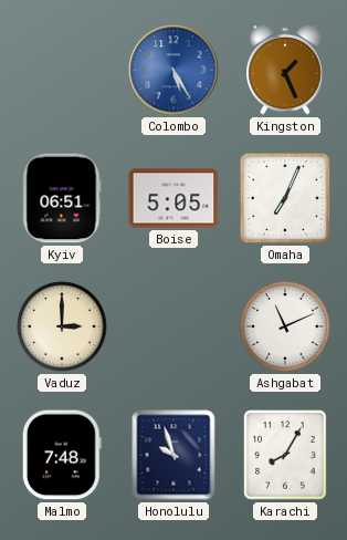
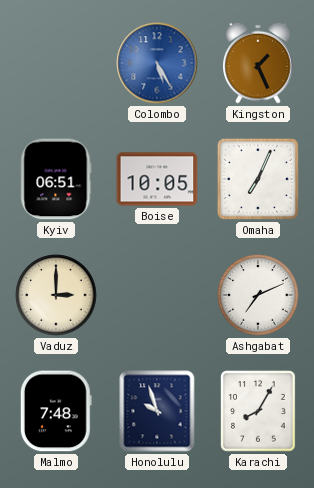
Boise: 5:05 -> 10:05
Ashgabat: 11:11 -> 7:11
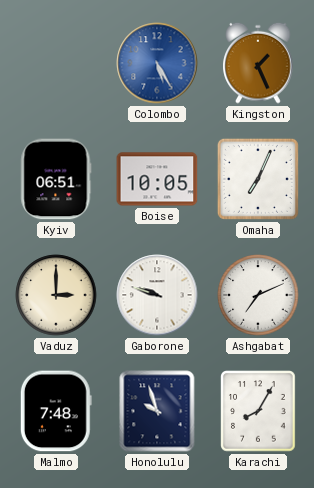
Gaborone: none -> 9:48
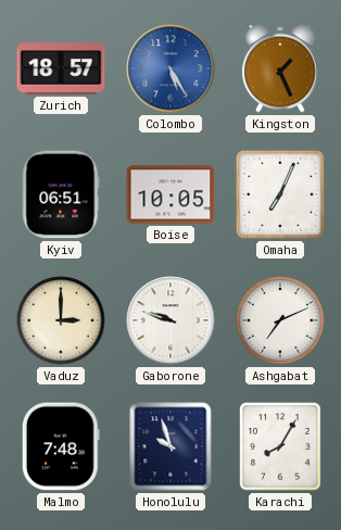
Zurich: none -> 18:57
